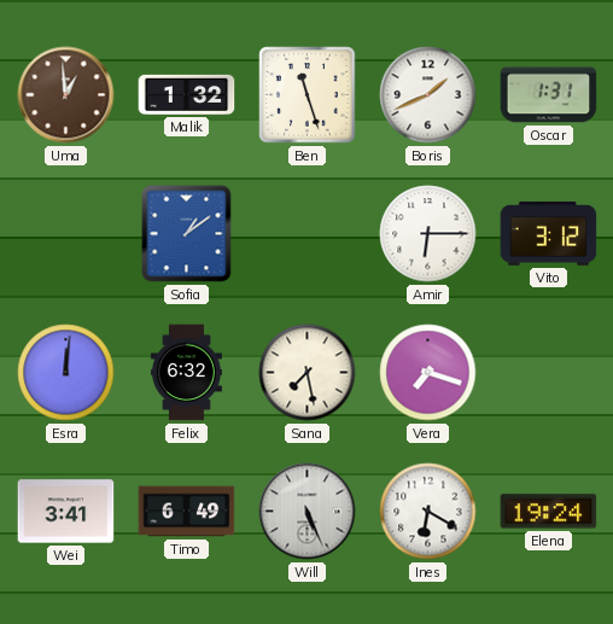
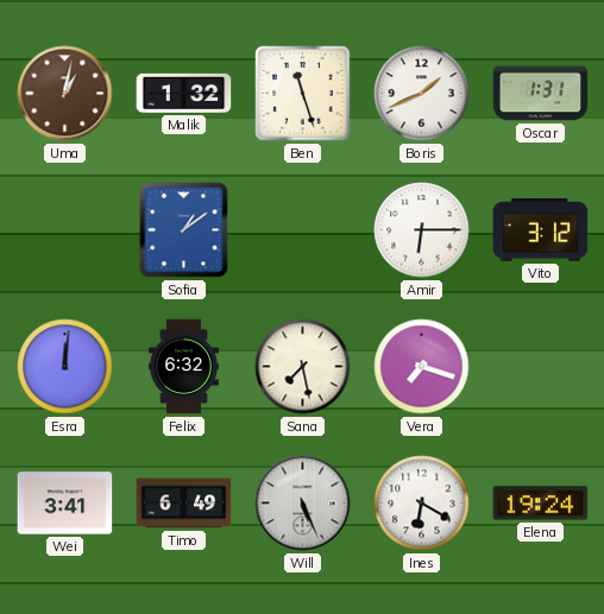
Uma: 12:59 -> 1:02
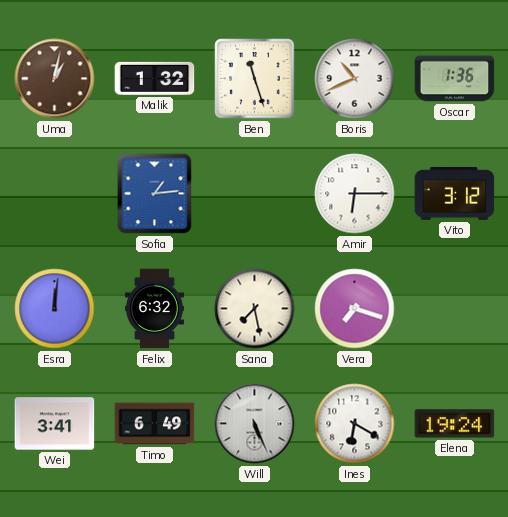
Boris: 1:41 -> 10:41
Oscar: 1:31 -> 1:36
Sofia: 1:09 -> 1:14
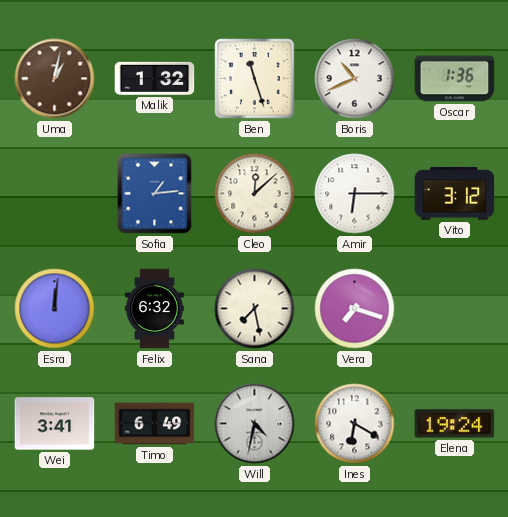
Cleo: none -> 12:08
Will: 5:26 -> 4:32
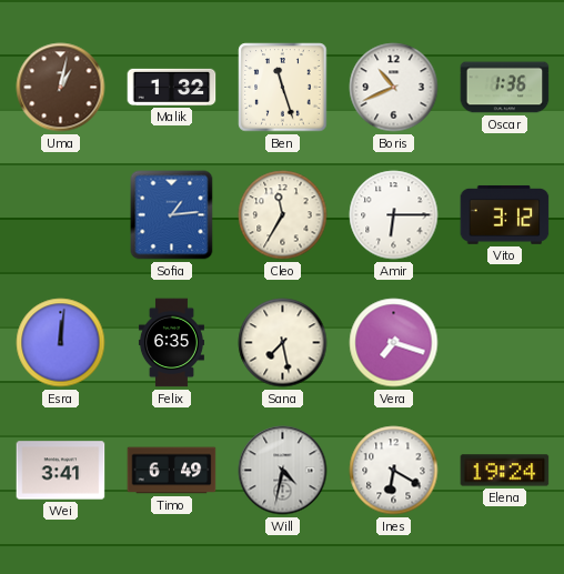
Cleo: 12:08 -> 11:35
Felix: 6:32 -> 6:35
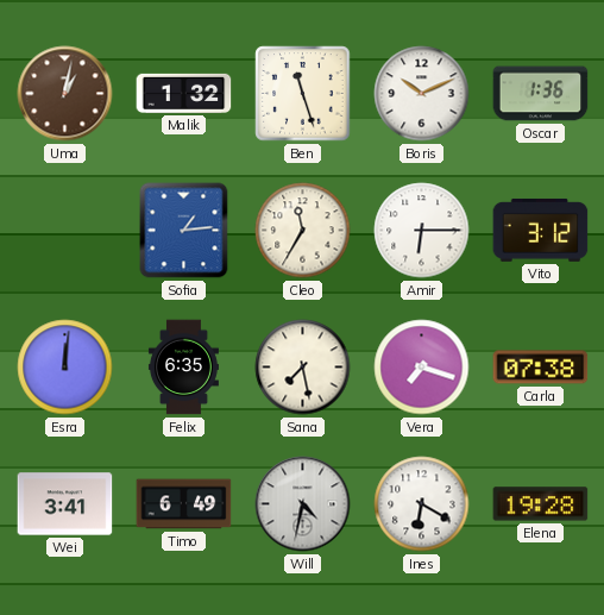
Boris: 10:41 -> 10:11
Carla: none -> 07:38
Elena: 19:24 -> 19:28
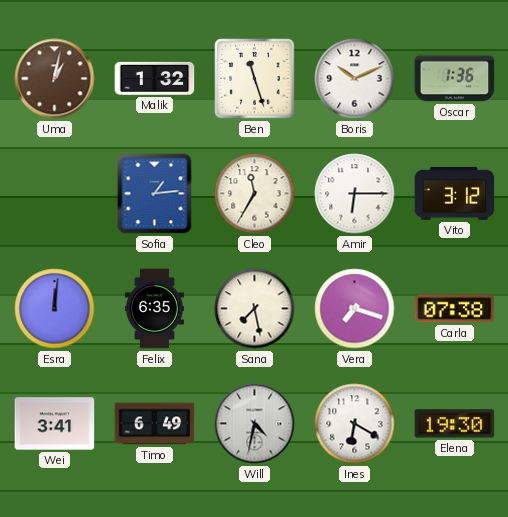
Elena: 19:28 -> 19:30
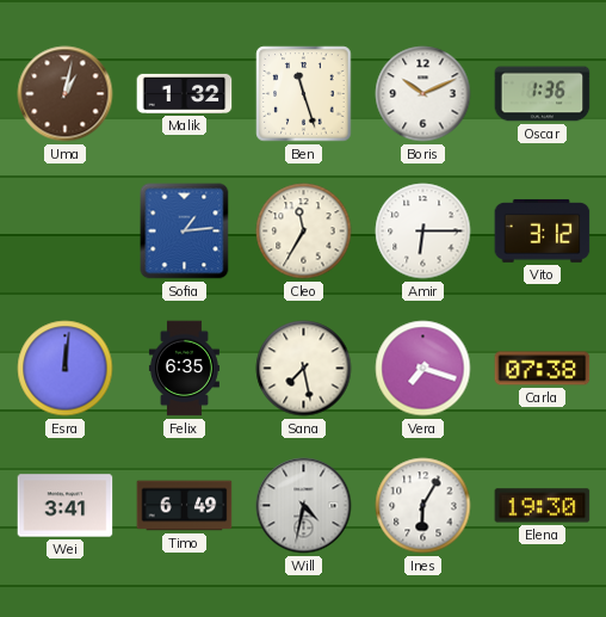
Ines: 6:20 -> 6:05
